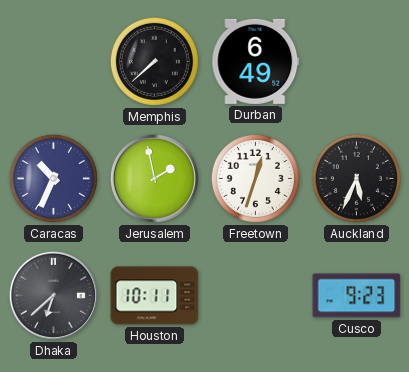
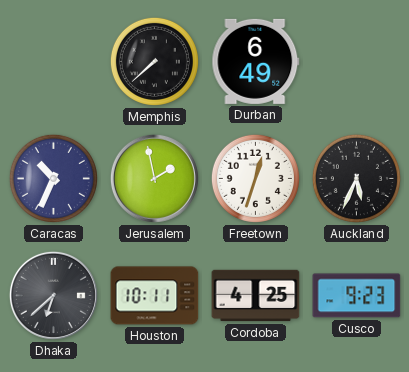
Cordoba: none -> 4:25
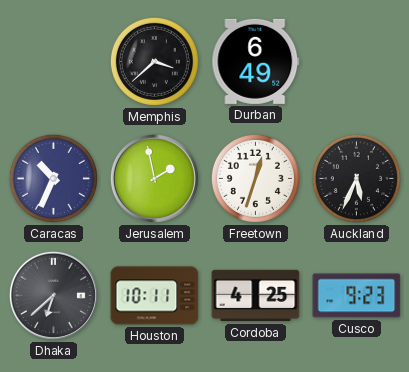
Memphis: 7:38 -> 3:38
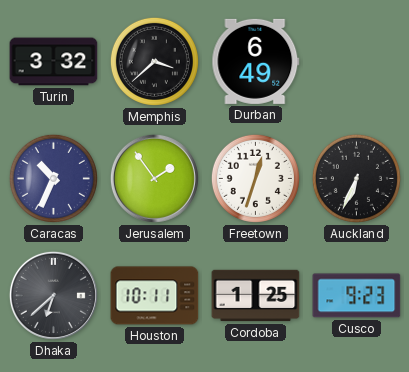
Turin: none -> 3:32
Jerusalem: 1:58 -> 1:54
Auckland: 5:34 -> 6:34
Cordoba: 4:25 -> 1:25
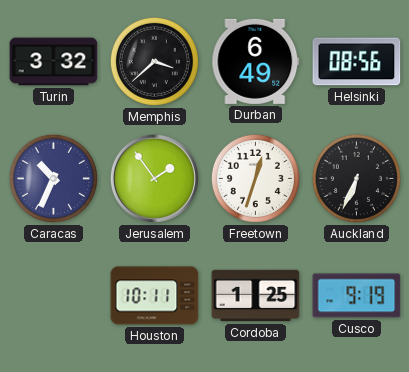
Helsinki: none -> 08:56
Dhaka: 6:38 -> none
Cusco: 9:23 -> 9:19
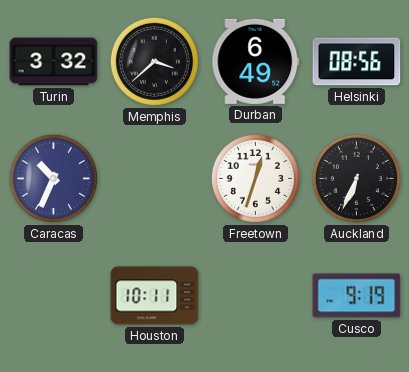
Jerusalem: 1:54 -> none
Cordoba: 1:25 -> none
